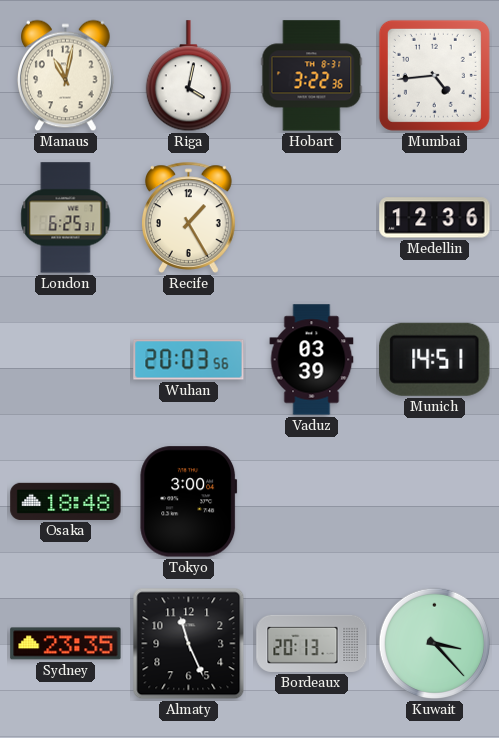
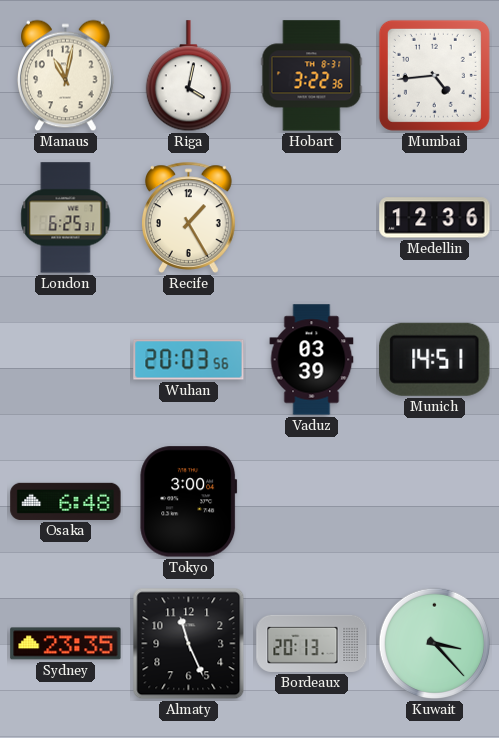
Osaka: 18:48 -> 6:48
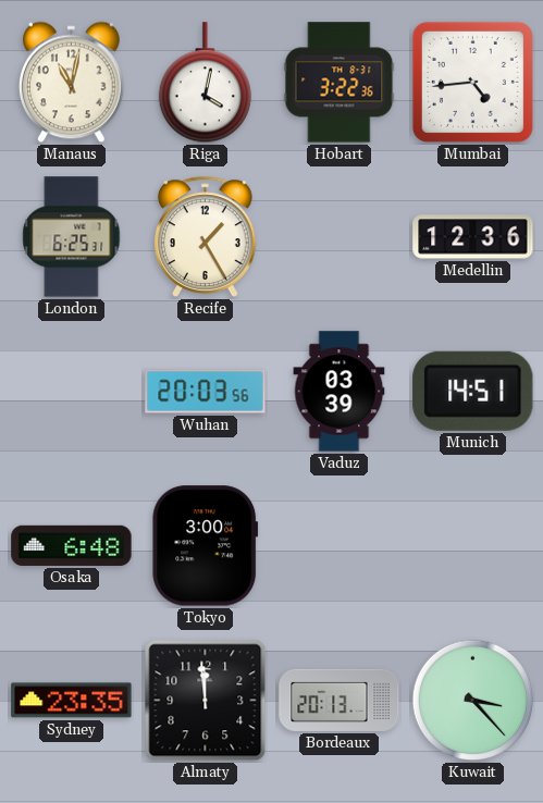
Almaty: 11:26 -> 11:59
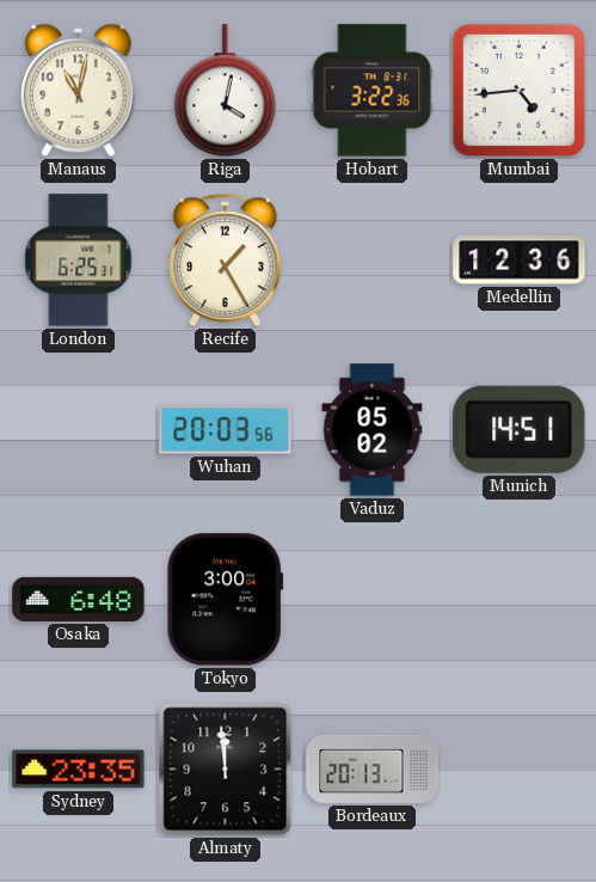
Vaduz: 03:39 -> 05:02
Kuwait: 3:23 -> none
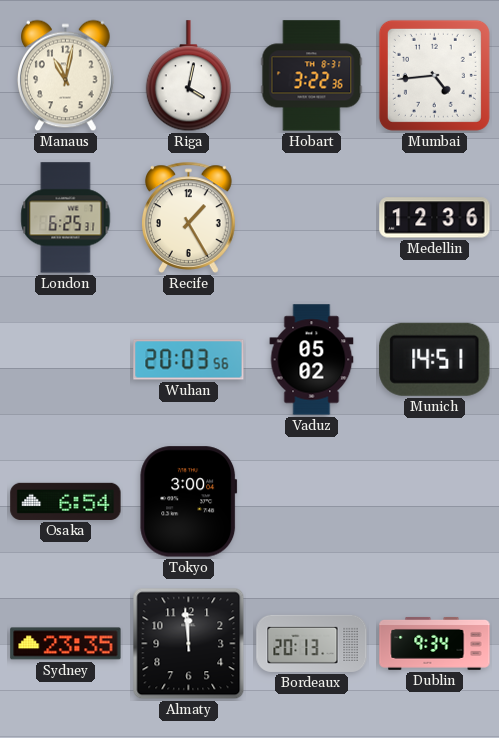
Osaka: 6:48 -> 6:54
Dublin: none -> 9:34
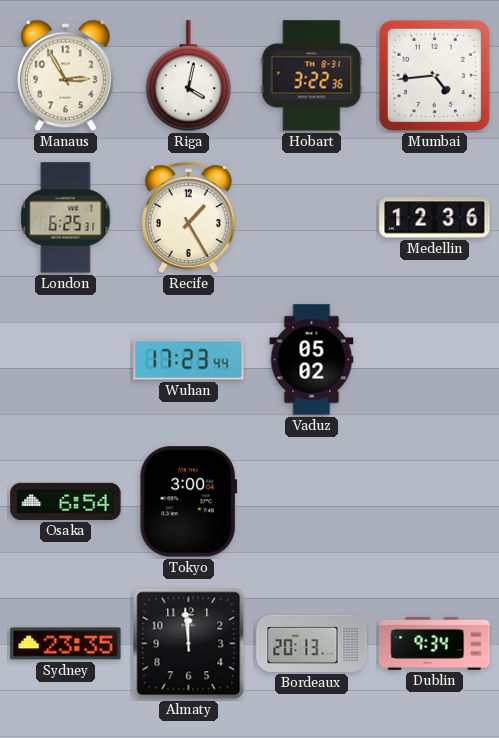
Manaus: 11:02 -> 2:55
Wuhan: 20:03 -> 17:23
Munich: 14:51 -> none
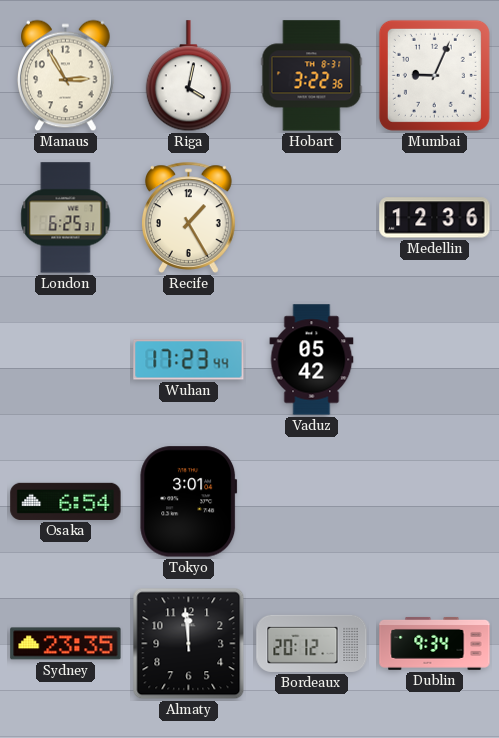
Mumbai: 4:44 -> 9:04
Vaduz: 05:02 -> 05:42
Tokyo: 3:00 -> 3:01
Bordeaux: 20:13 -> 20:12
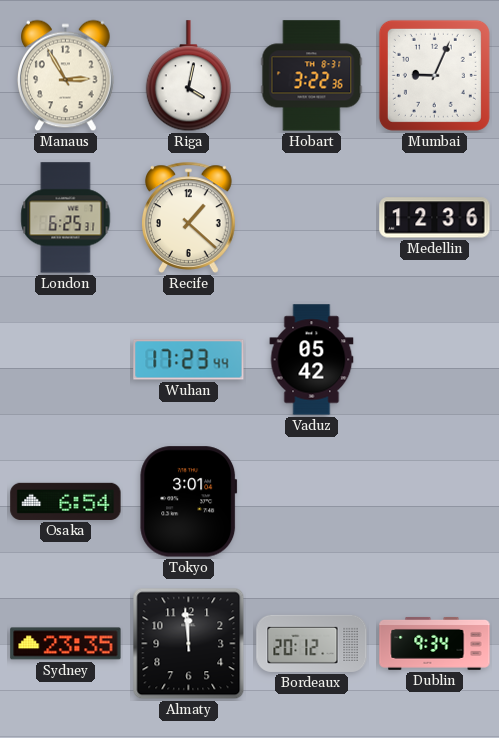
Recife: 1:25 -> 1:22
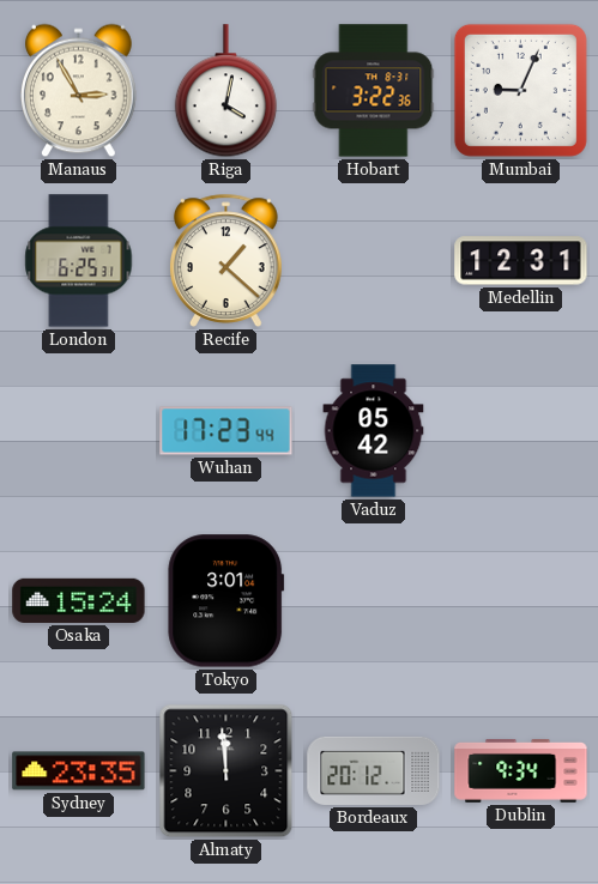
Medellin: 12:36 -> 12:31
Osaka: 6:54 -> 15:24
